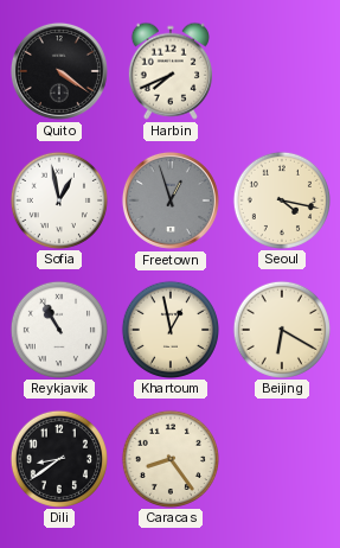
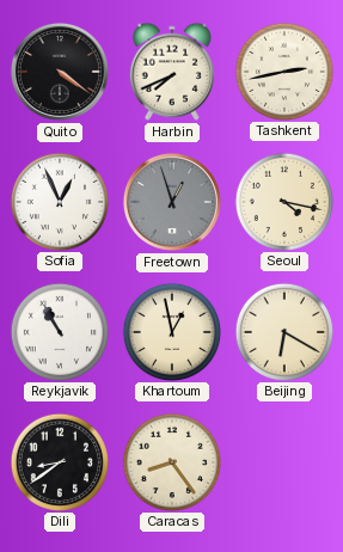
Tashkent: none -> 2:43
Sofia: 12:58 -> 12:56
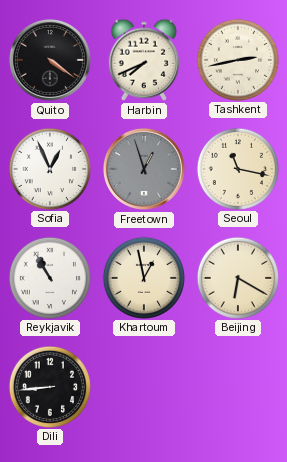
Seoul: 4:17 -> 11:17
Dili: 8:39 -> 8:44
Caracas: 8:24 -> none
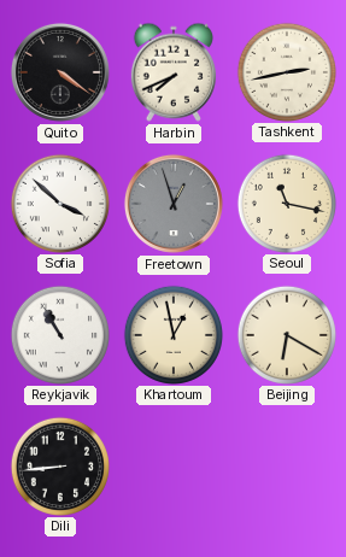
Sofia: 12:56 -> 3:52
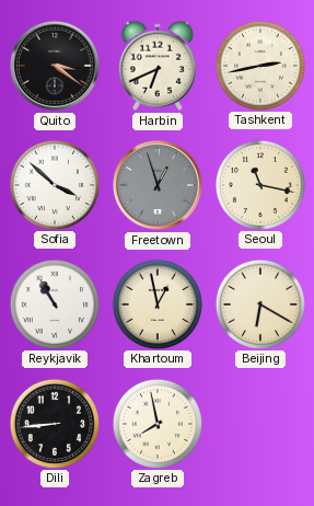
Quito: 4:21 -> 3:21
Harbin: 7:41 -> 6:41
Zagreb: none -> 7:58
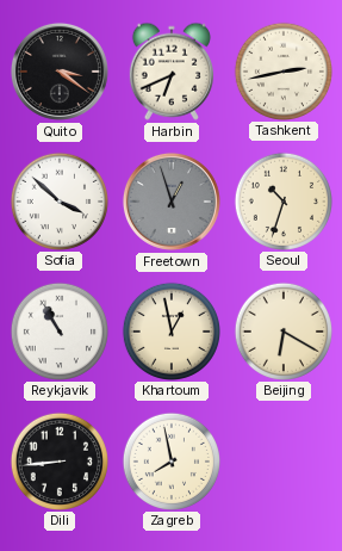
Seoul: 11:17 -> 10:33
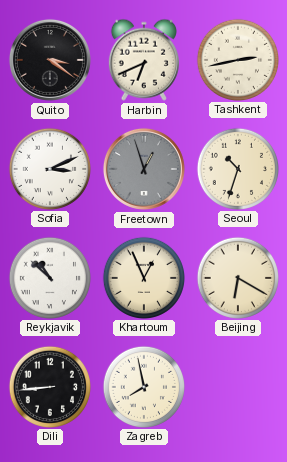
Sofia: 3:52 -> 3:11
Reykjavik: 10:55 -> 10:52
Khartoum: 12:58 -> 12:56
